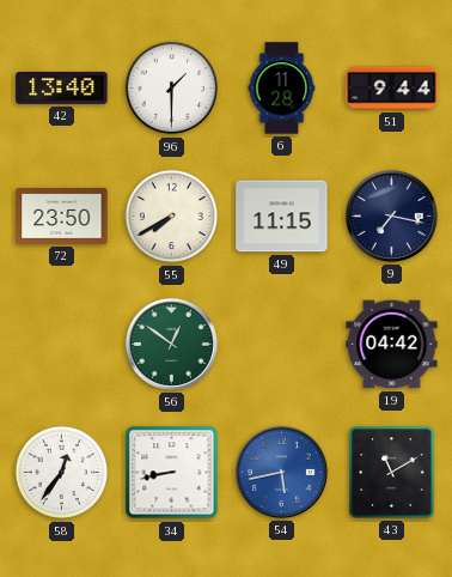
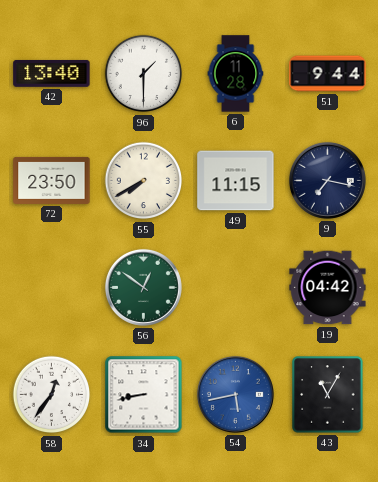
43: 11:10 -> 11:05
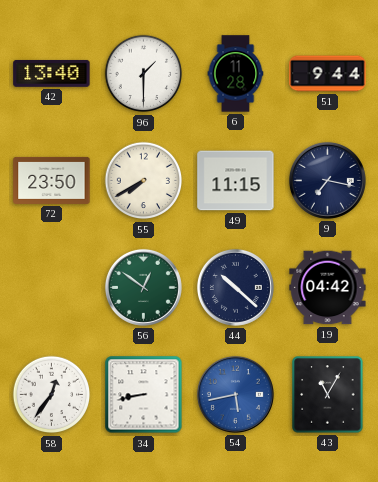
44: none -> 10:22
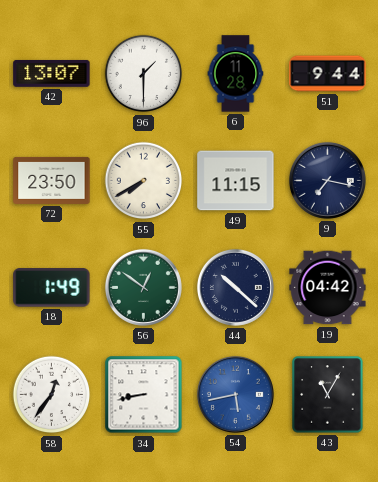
42: 13:40 -> 13:07
18: none -> 1:49
